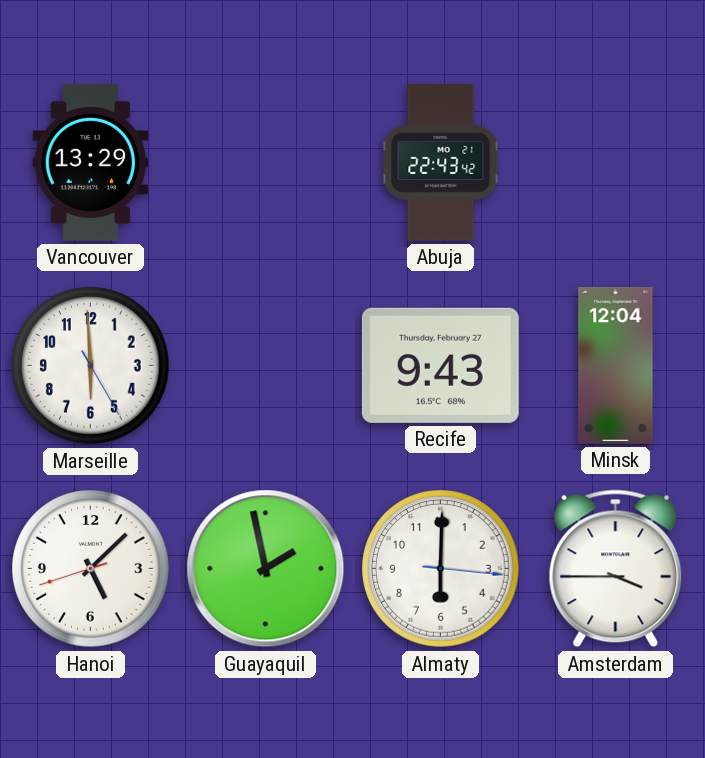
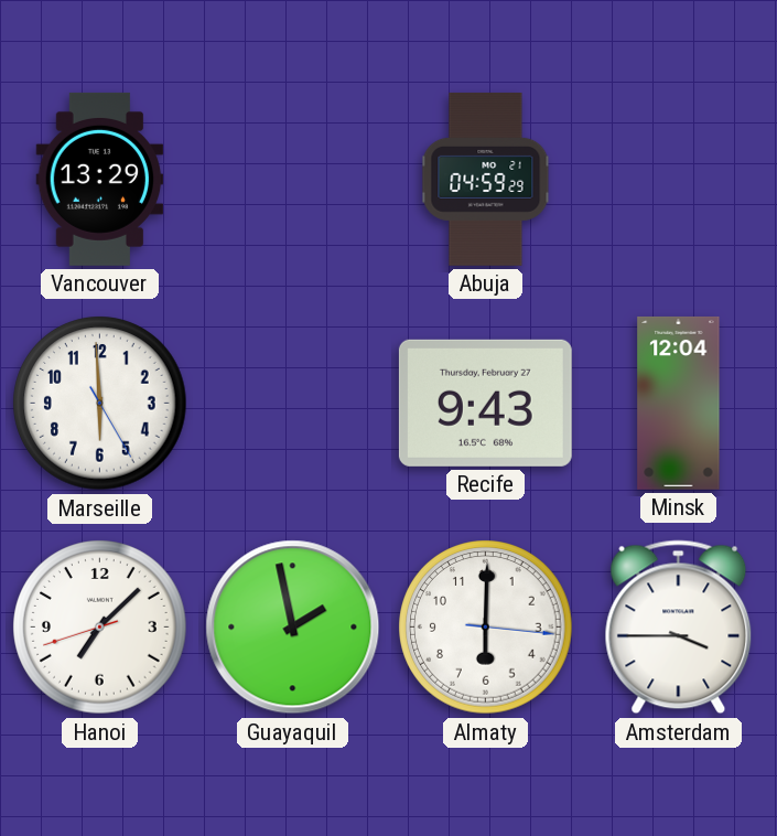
Abuja: 22:43 -> 04:59
Hanoi: 5:07 -> 7:07
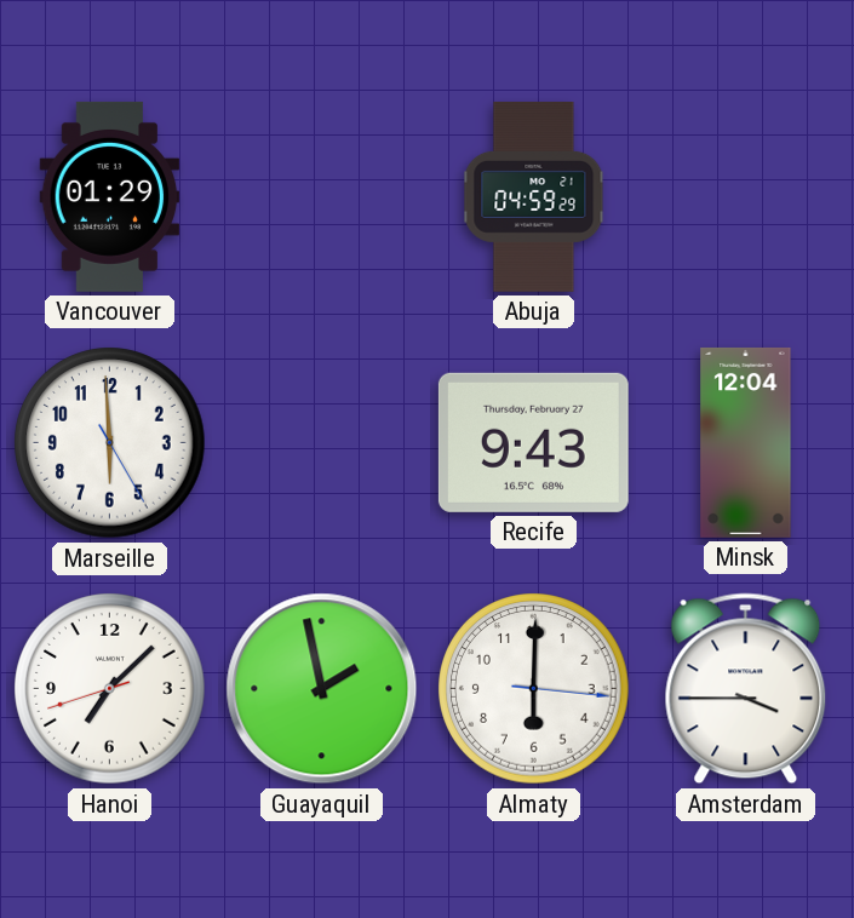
Vancouver: 13:29 -> 01:29
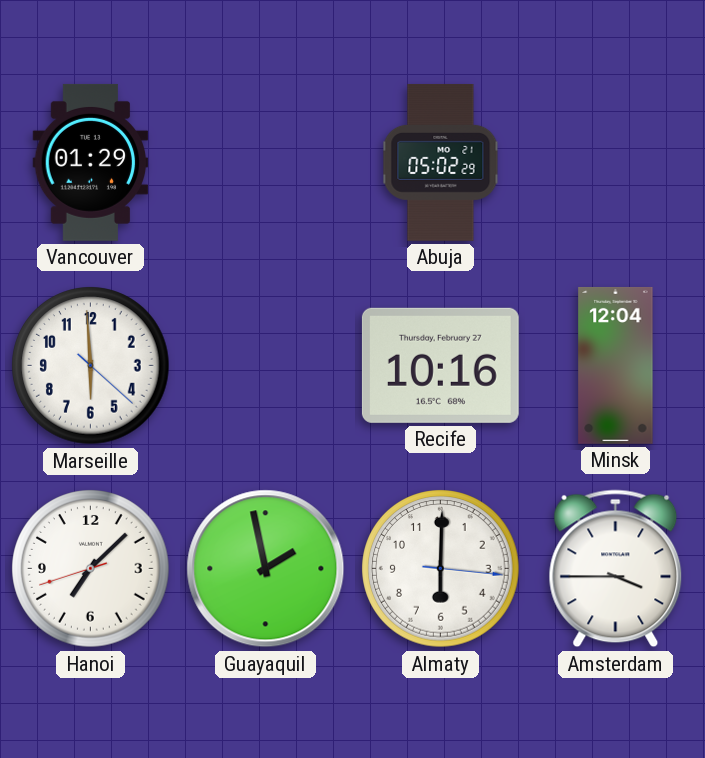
Abuja: 04:59 -> 05:02
Marseille: 5:59:25 -> 5:59:22
Recife: 9:43 -> 10:16
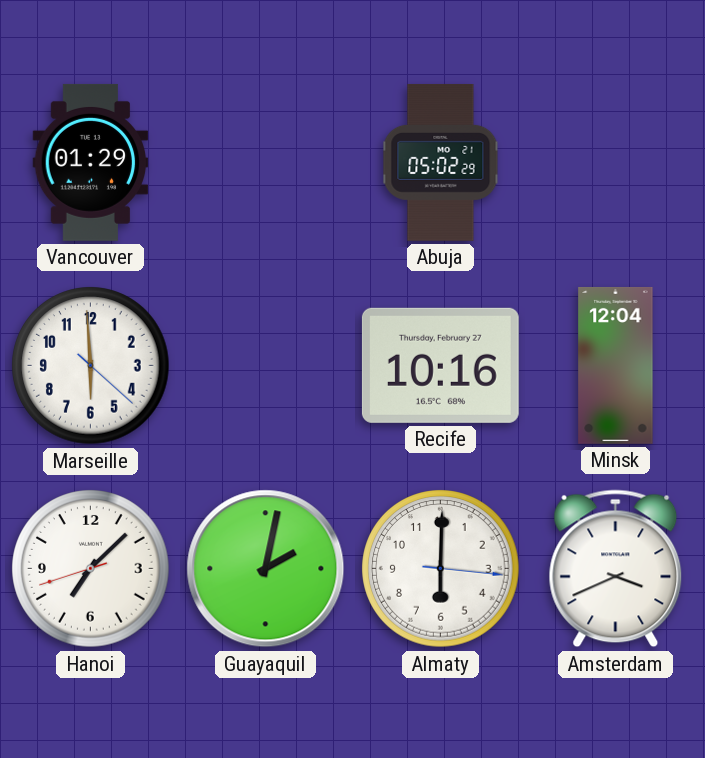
Guayaquil: 1:58 -> 2:02
Amsterdam: 3:45 -> 3:41
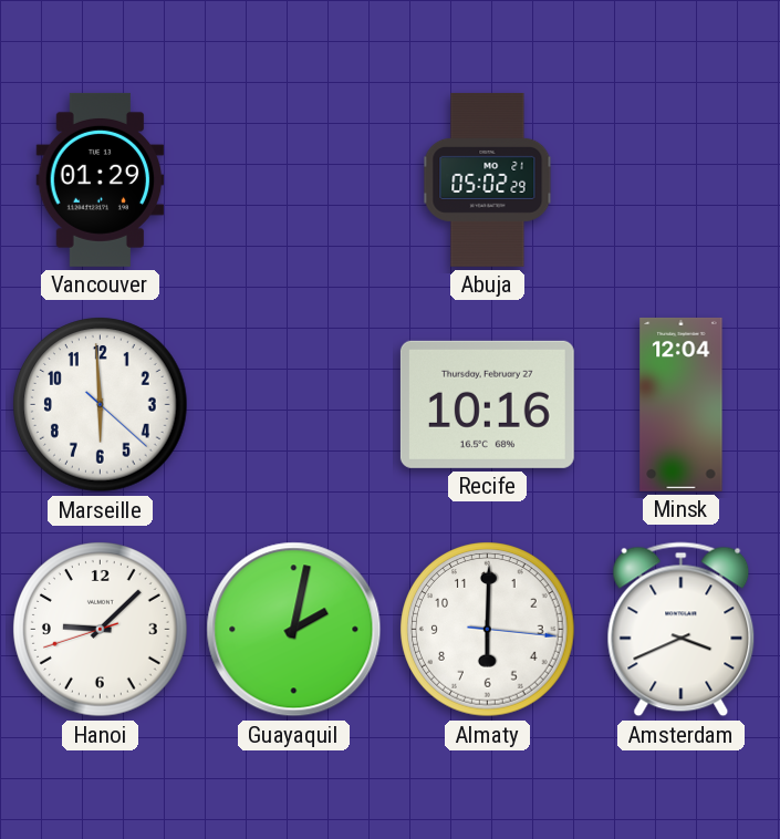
Hanoi: 7:07 -> 9:07
